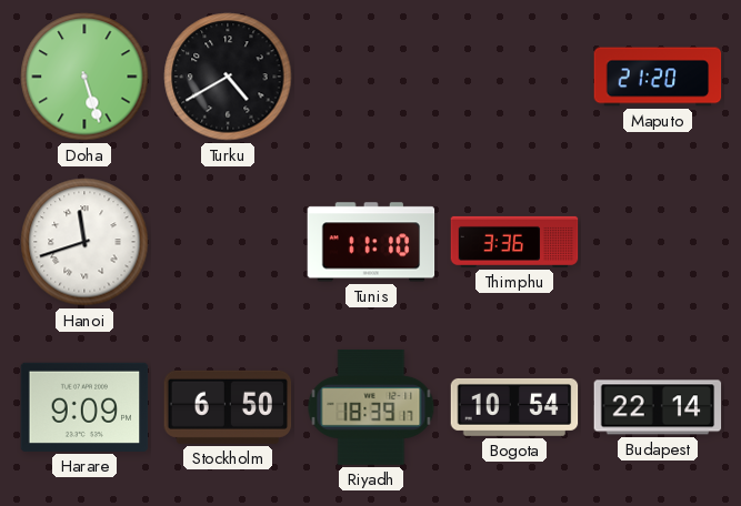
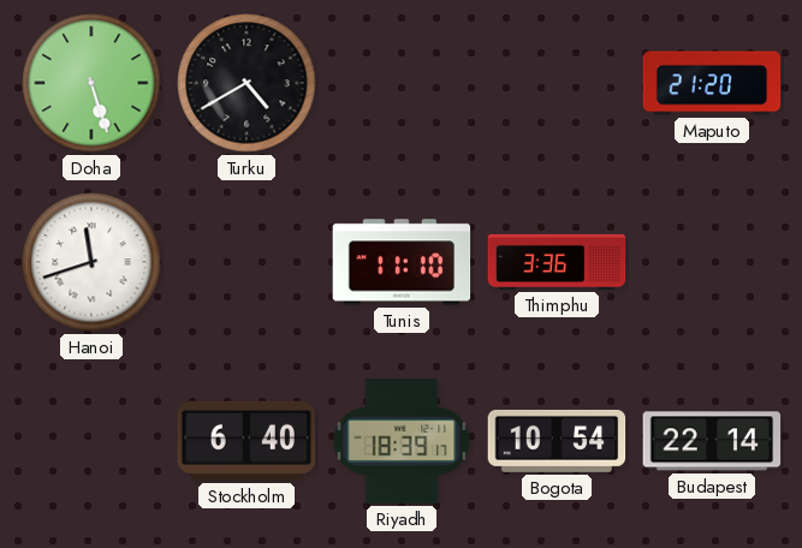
Harare: 9:09 -> none
Stockholm: 6:50 -> 6:40
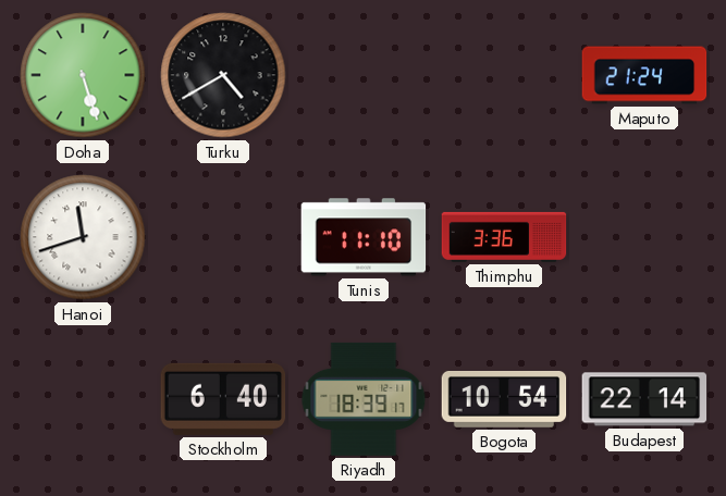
Maputo: 21:20 -> 21:24
